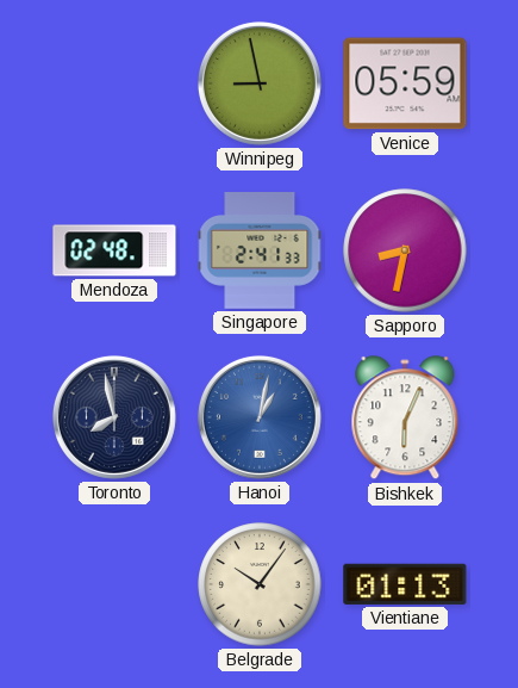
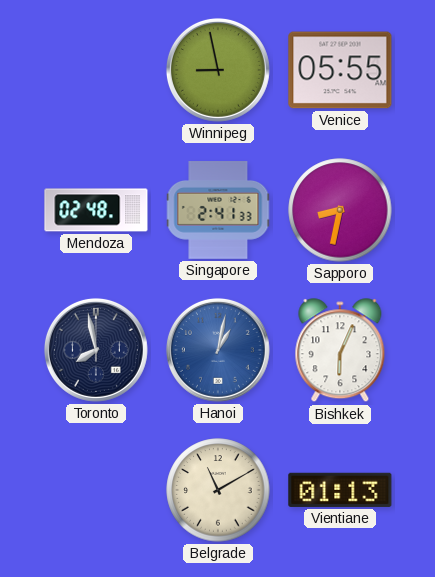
Venice: 05:59 -> 05:55
Belgrade: 10:06 -> 11:10
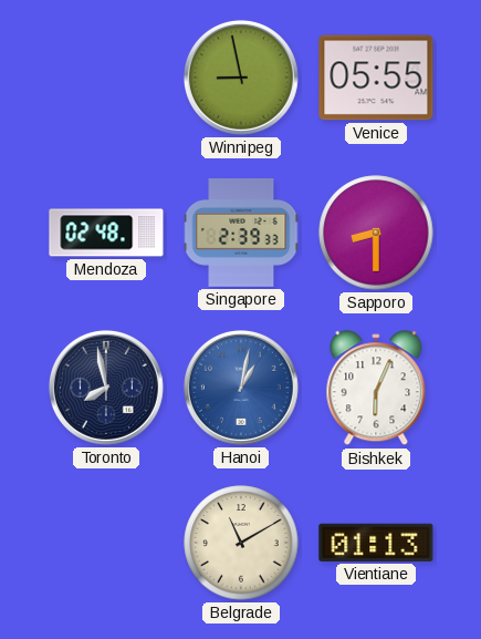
Singapore: 2:41 -> 2:39
Sapporo: 8:32 -> 8:30
